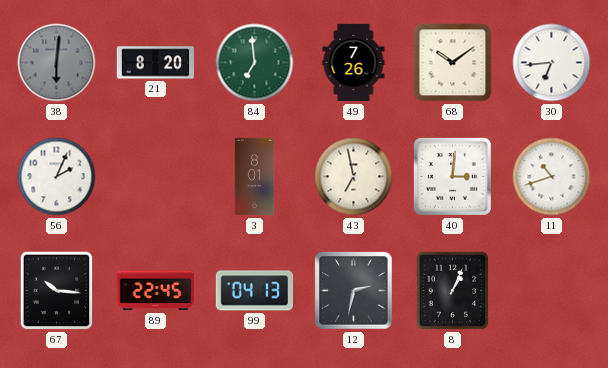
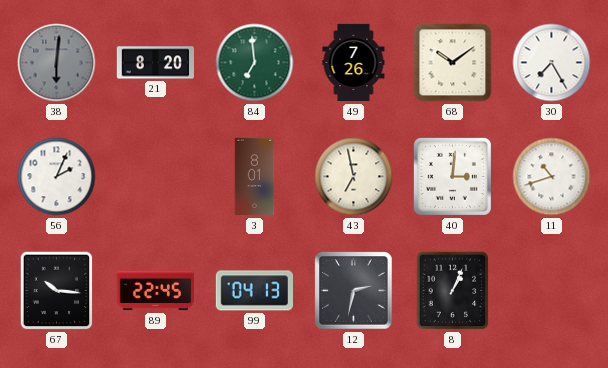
30: 6:44 -> 7:25
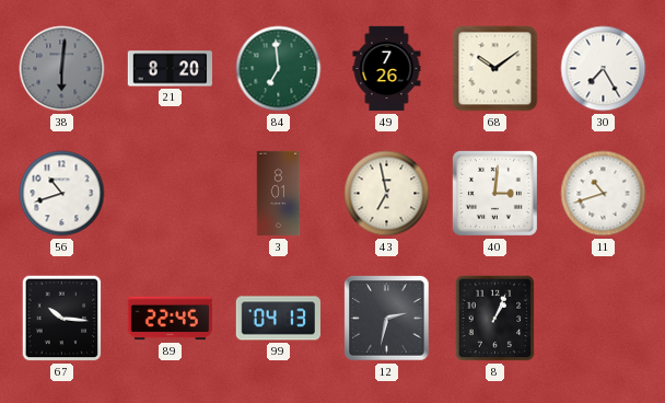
56: 2:04 -> 10:42
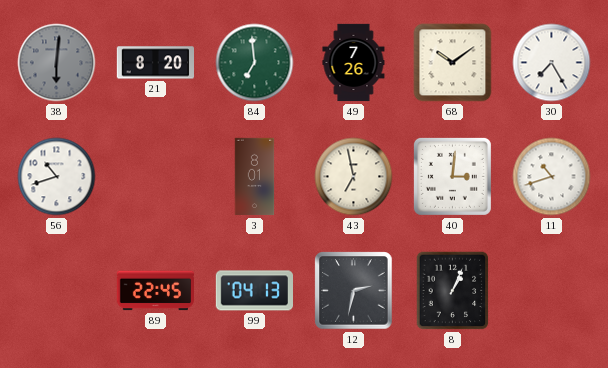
67: 10:16 -> none
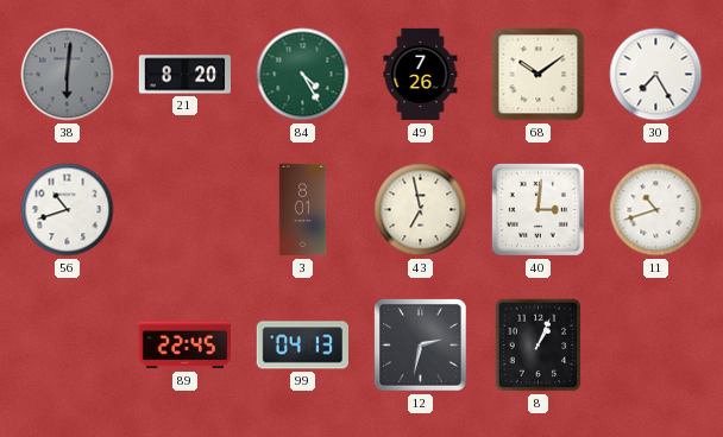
84: 6:59 -> 4:25
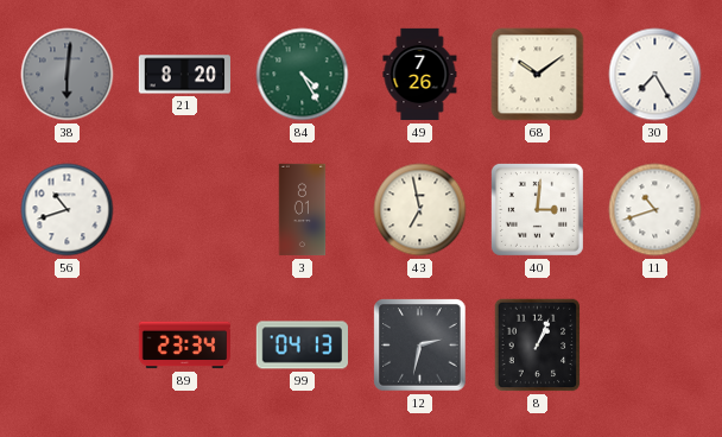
89: 22:45 -> 23:34
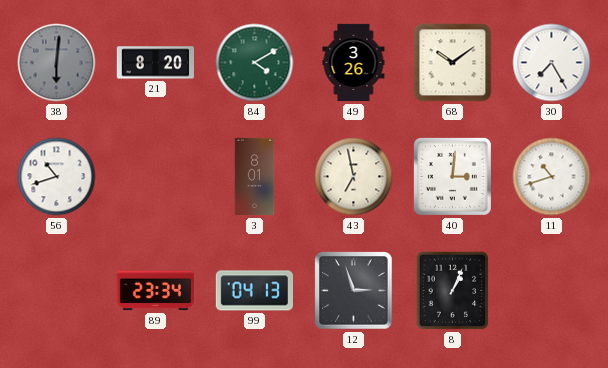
84: 4:25 -> 4:10
49: 7:26 -> 3:26
12: 2:32 -> 2:57
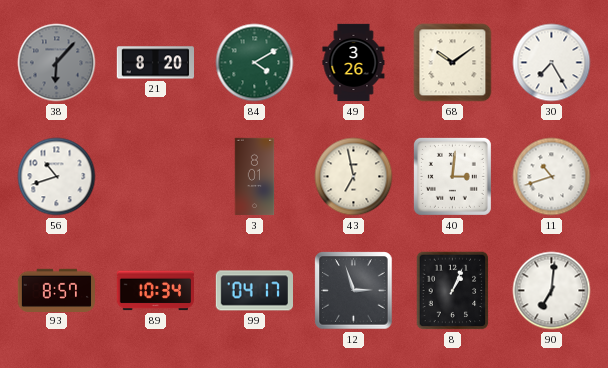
38: 6:01 -> 6:07
93: none -> 8:57
89: 23:34 -> 10:34
99: 04:13 -> 04:17
90: none -> 7:01
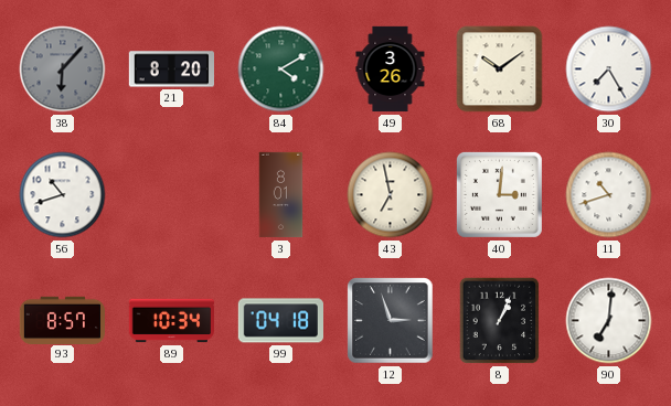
99: 04:17 -> 04:18
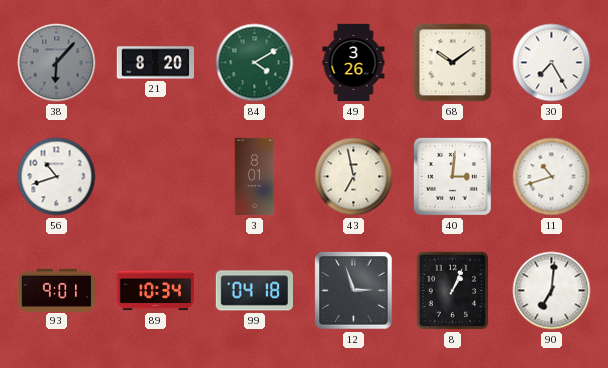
93: 8:57 -> 9:01
